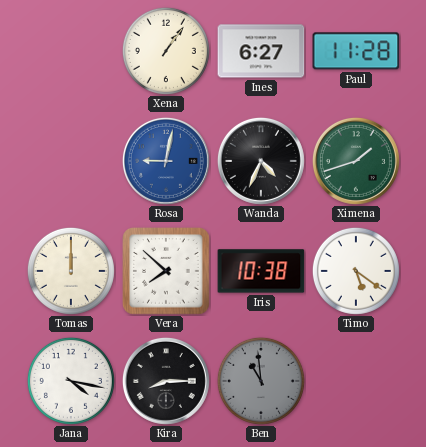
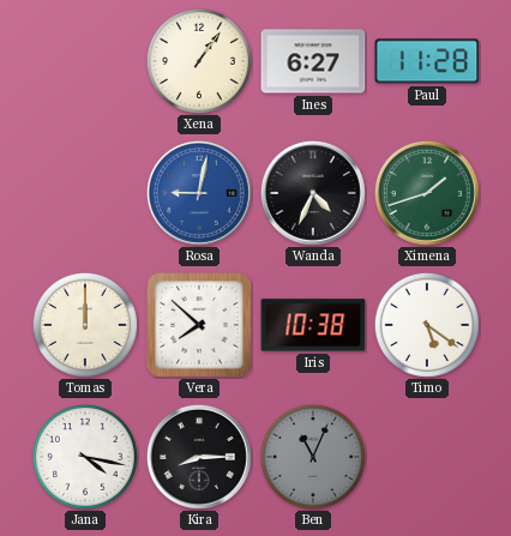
Ben: 10:59 -> 11:04
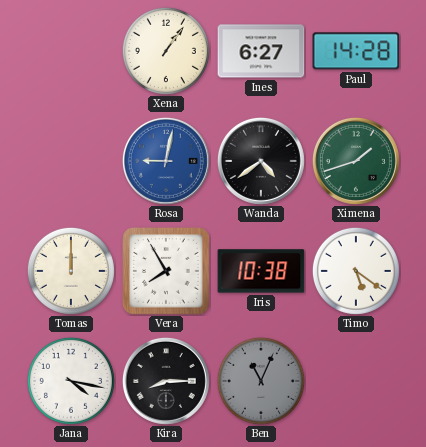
Paul: 11:28 -> 14:28
Wanda: 4:34 -> 4:39
Vera: 7:52 -> 7:55
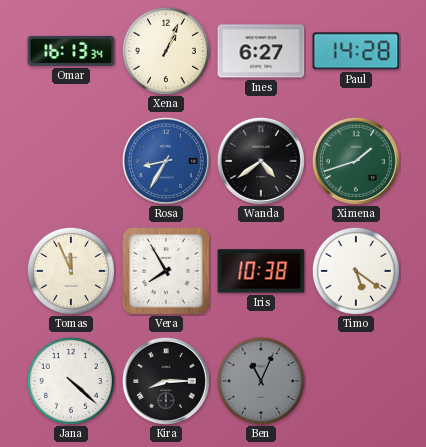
Omar: none -> 16:13
Xena: 1:06 -> 1:04
Rosa: 9:02 -> 8:35
Tomas: 12:00 -> 11:56
Jana: 4:17 -> 4:22
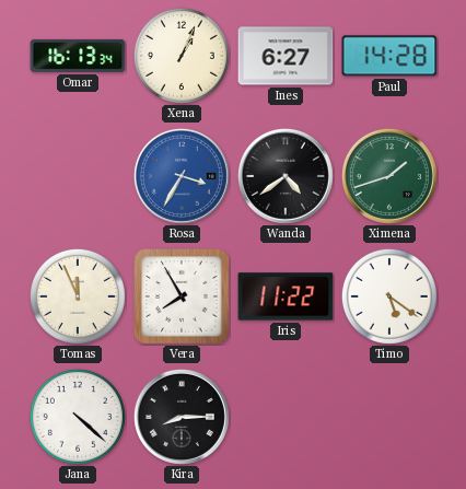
Rosa: 8:35 -> 3:35
Iris: 10:38 -> 11:22
Ben: 11:04 -> none
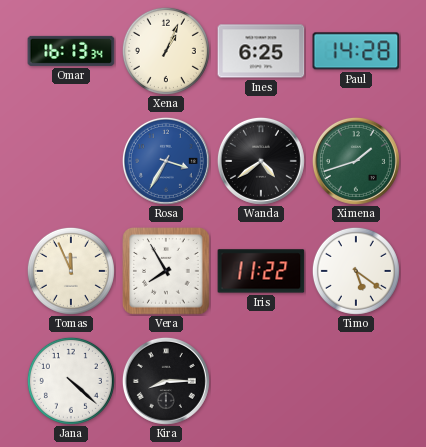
Ines: 6:27 -> 6:25
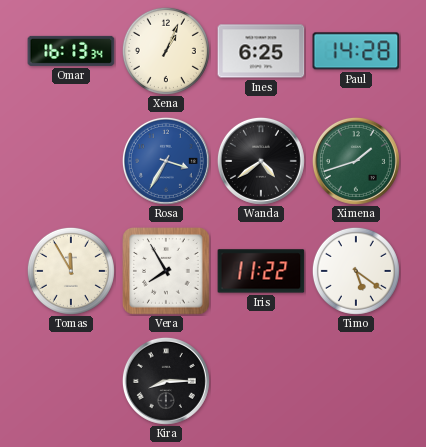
Tomas: 11:56 -> 11:55
Jana: 4:22 -> none
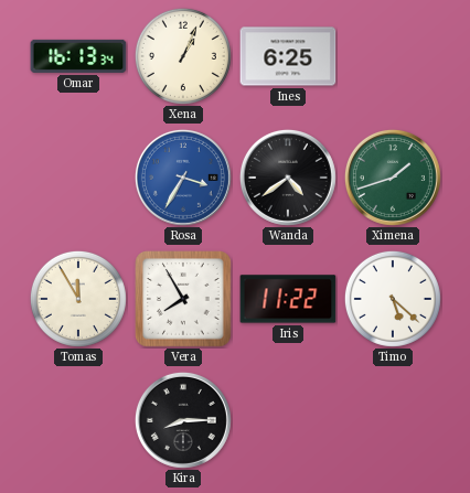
Paul: 14:28 -> none
Timo: 5:21 -> 5:22
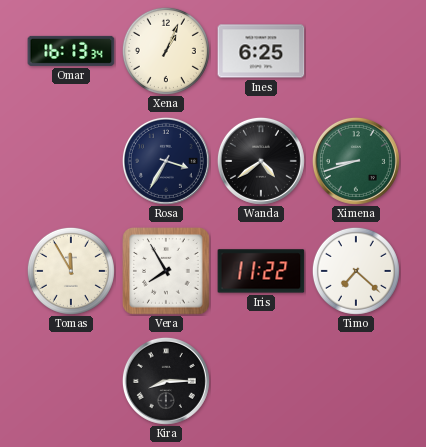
Rosa dial: blue -> navy
Ximena: 1:42 -> 8:42
Timo: 5:22 -> 7:22
